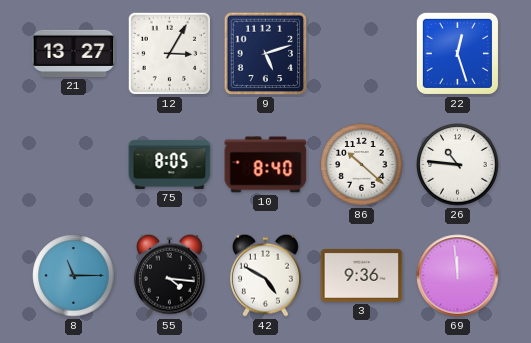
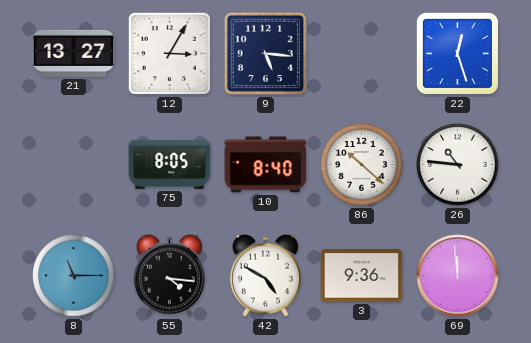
9: 5:12 -> 5:16
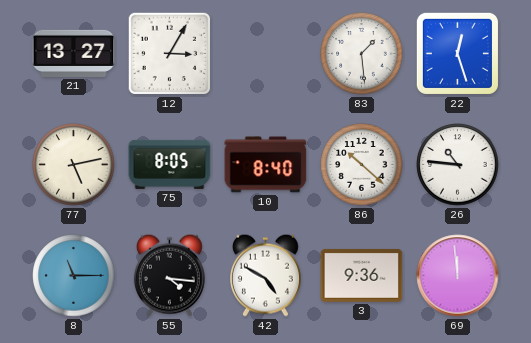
9: 5:16 -> none
83: none -> 1:29
77: none -> 5:13
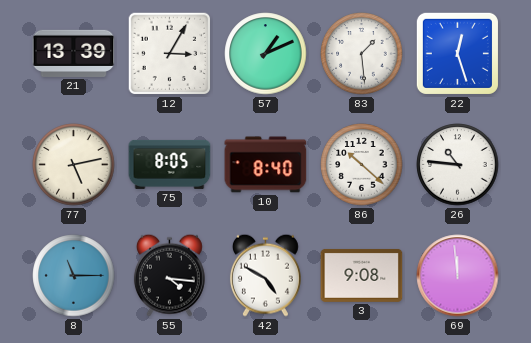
21: 13:27 -> 13:39
57: none -> 1:11
3: 9:36 -> 9:08
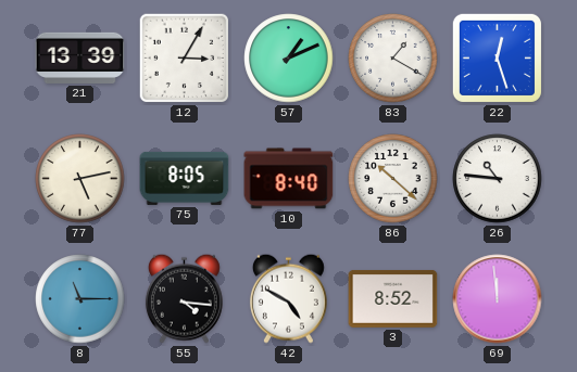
83: 1:29 -> 1:20
3: 9:08 -> 8:52
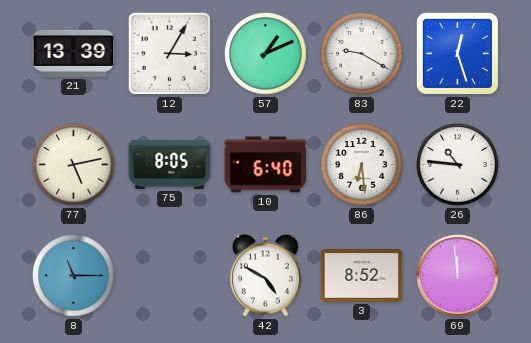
83: 1:20 -> 9:20
10: 8:40 -> 6:40
86: 10:22 -> 6:29
55: 4:16 -> none
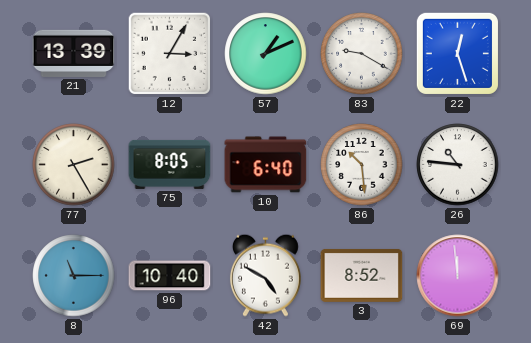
77: 5:13 -> 2:25
86: 6:29 -> 10:29
96: none -> 10:40
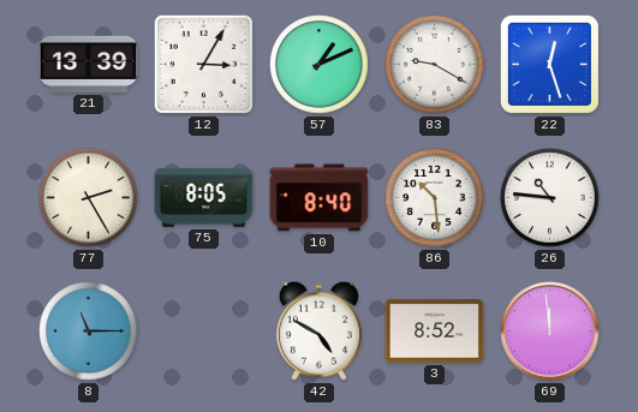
10: 6:40 -> 8:40
96: 10:40 -> none
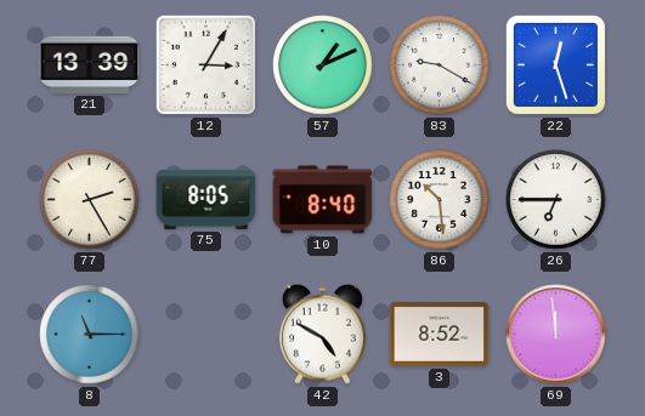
26: 10:46 -> 6:45
